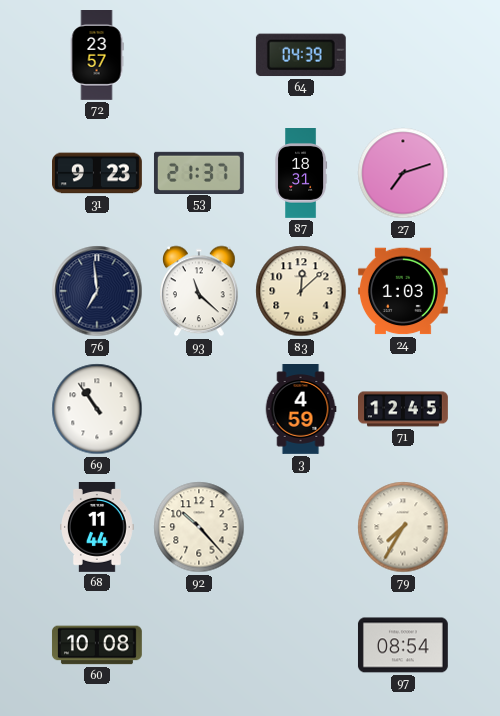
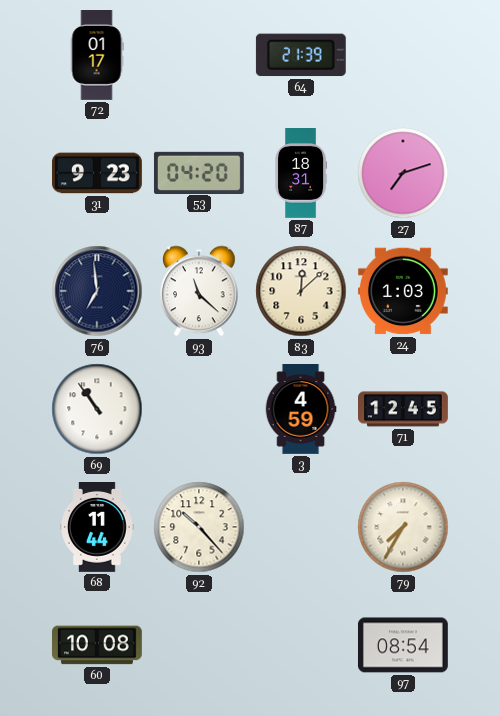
72: 23:57 -> 01:17
64: 04:39 -> 21:39
53: 21:37 -> 04:20
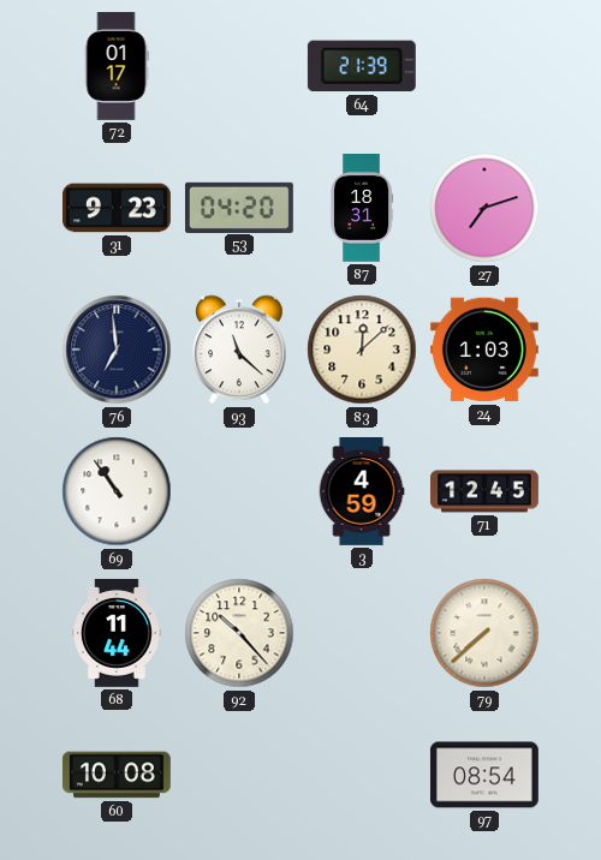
79: 7:35 -> 7:38
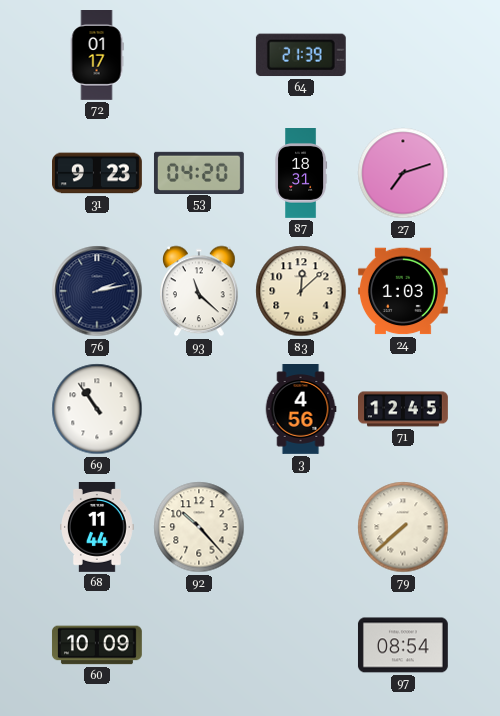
76: 6:59 -> 2:13
3: 4:59 -> 4:56
60: 10:08 -> 10:09
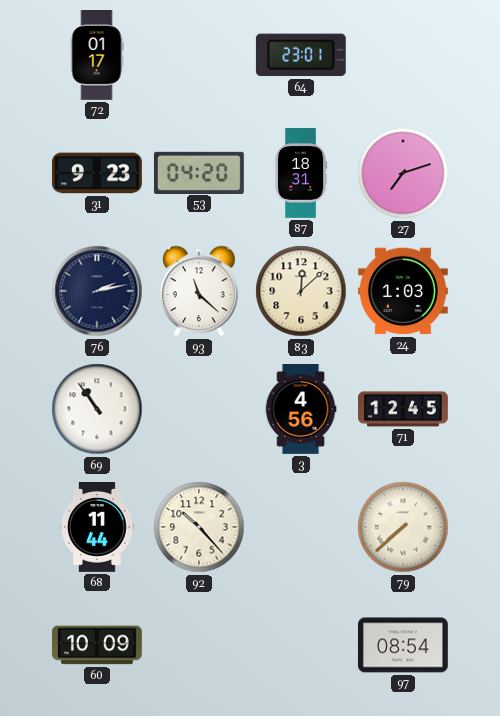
64: 21:39 -> 23:01
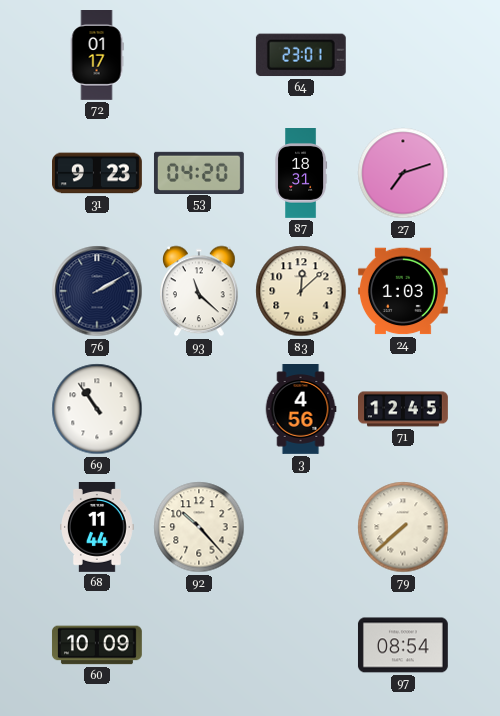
76: 2:13 -> 2:10
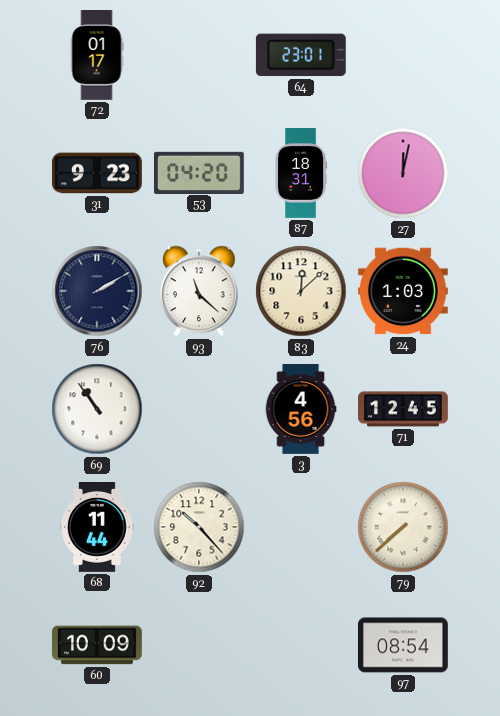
27: 7:12 -> 12:02
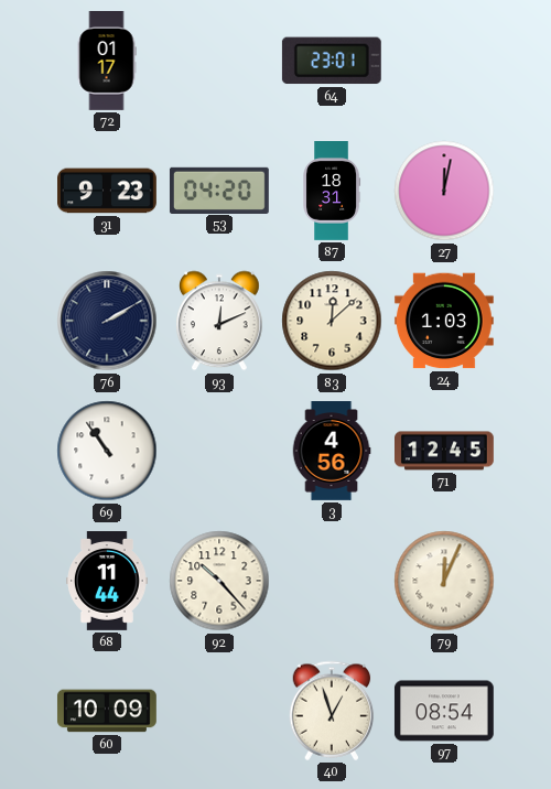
93: 11:22 -> 12:11
79: 7:38 -> 12:04
40: none -> 12:57
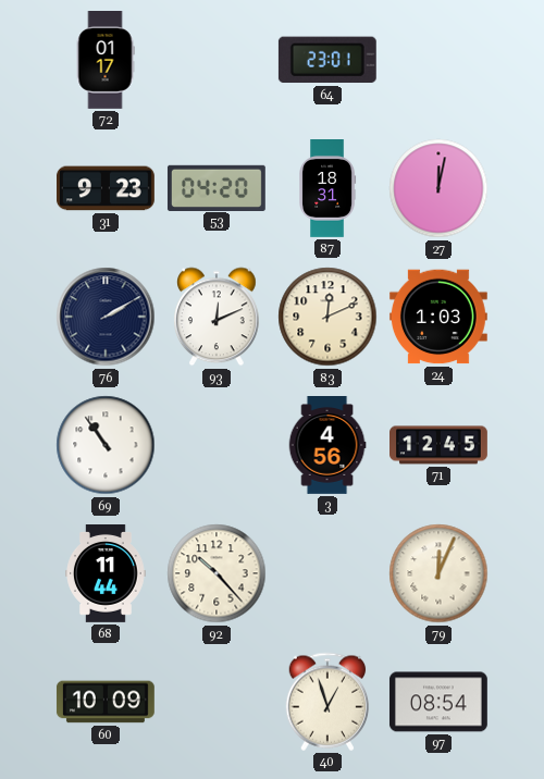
83: 12:08 -> 12:11
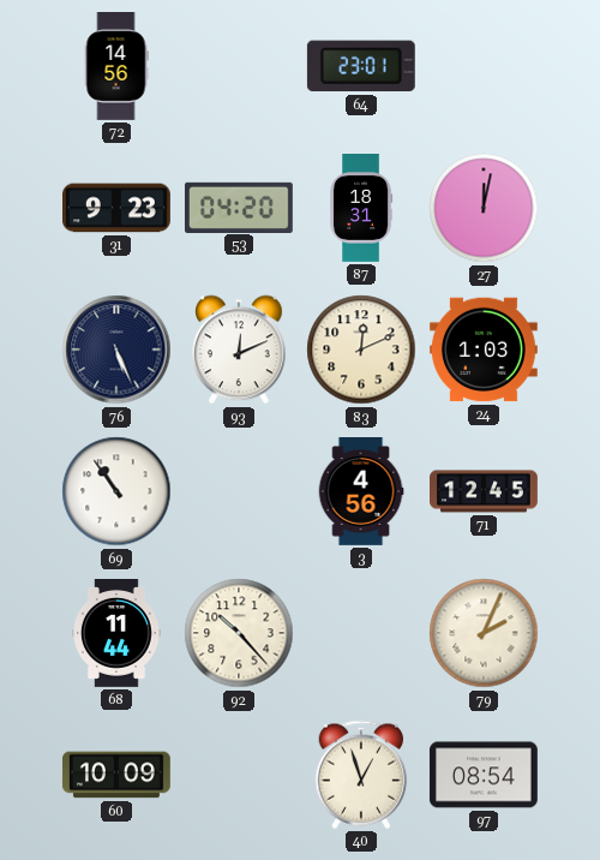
72: 01:17 -> 14:56
76: 2:10 -> 5:26
79: 12:04 -> 2:04
